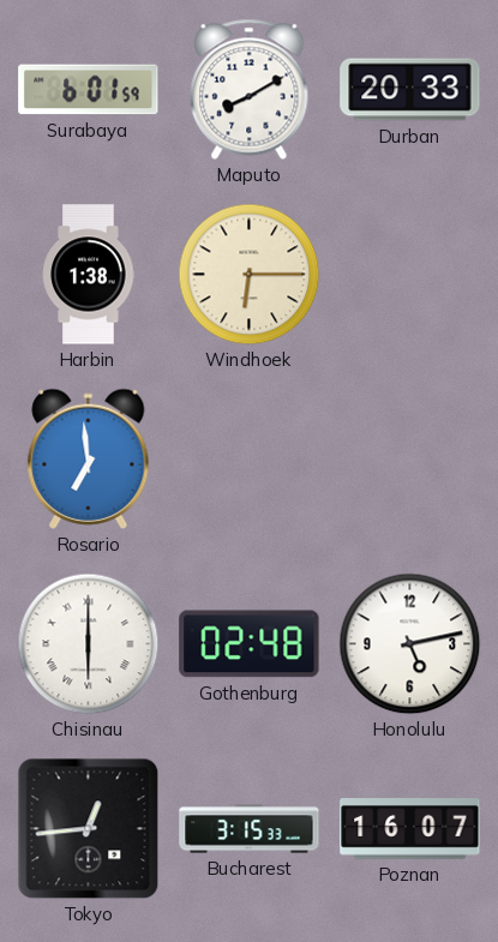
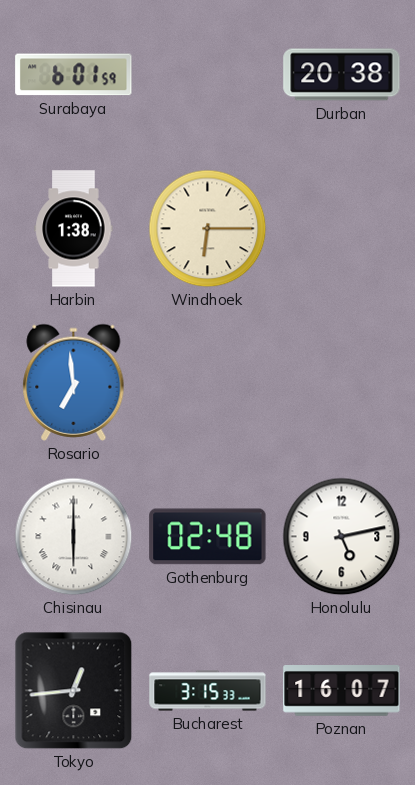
Maputo: 8:10 -> none
Durban: 20:33 -> 20:38
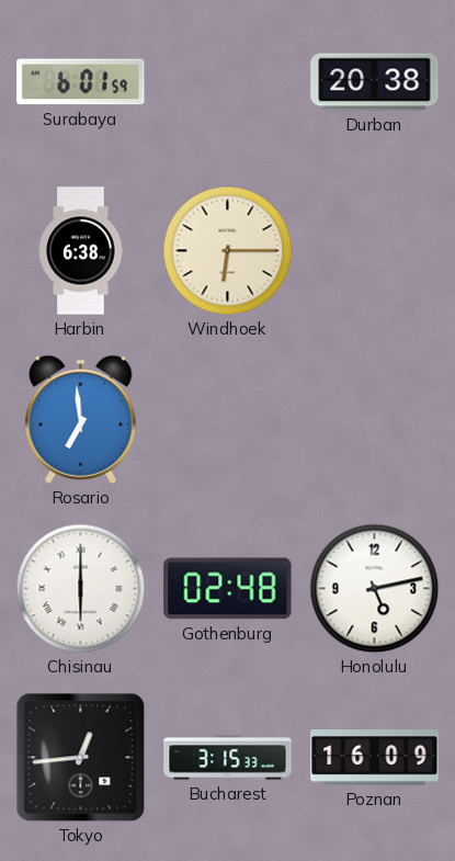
Harbin: 1:38 -> 6:38
Poznan: 16:07 -> 16:09
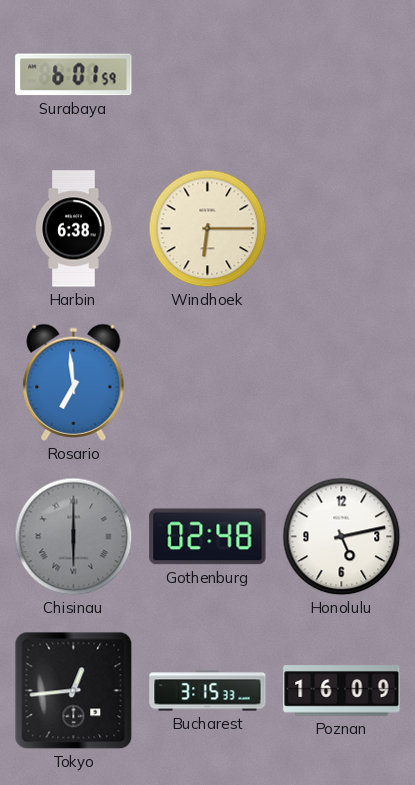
Durban: 20:38 -> none
Chisinau dial: white -> grey
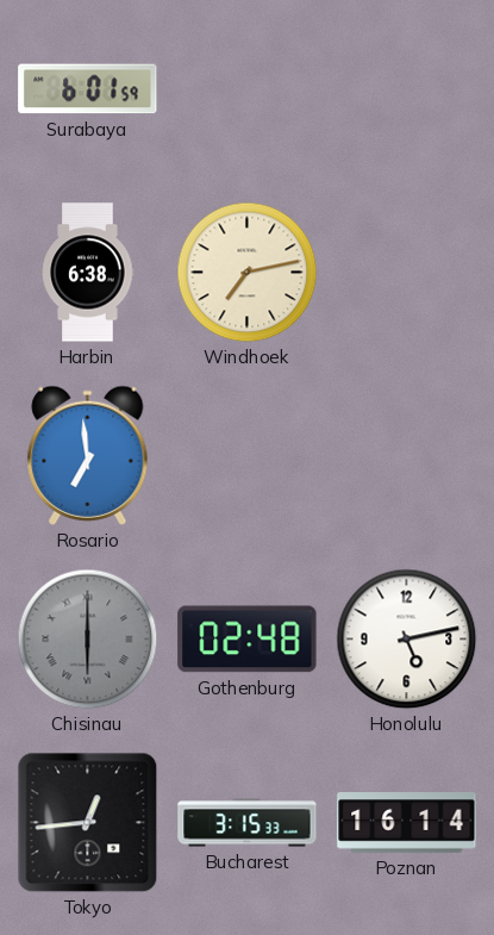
Windhoek: 6:15 -> 7:13
Poznan: 16:09 -> 16:14
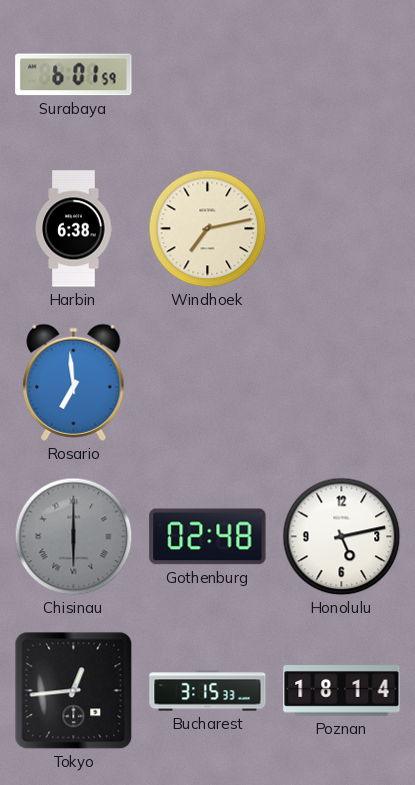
Poznan: 16:14 -> 18:14
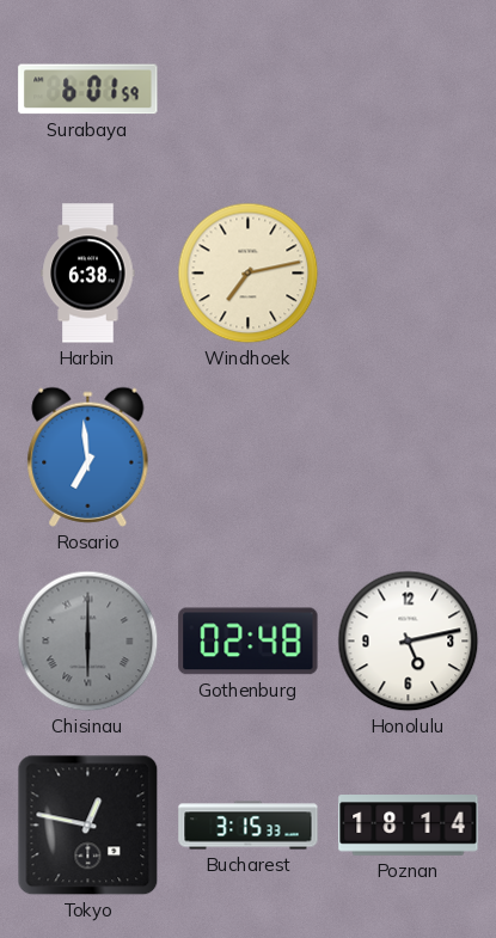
Tokyo: 12:44 -> 12:47
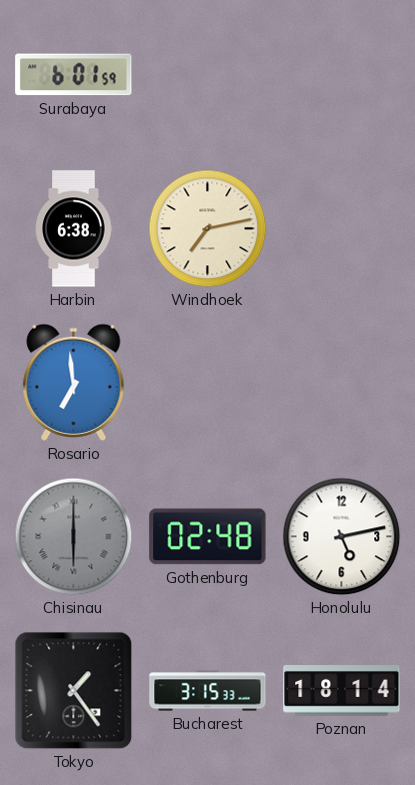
Tokyo: 12:47 -> 1:24
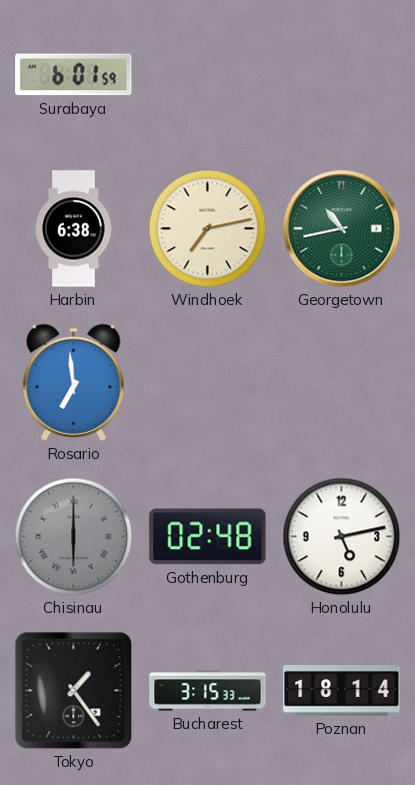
Georgetown: none -> 10:43
